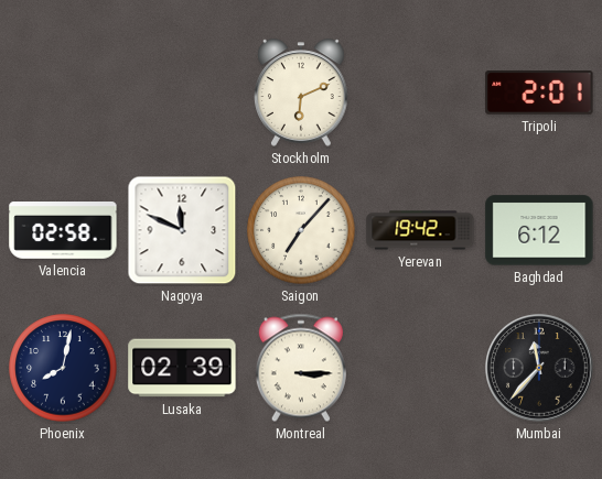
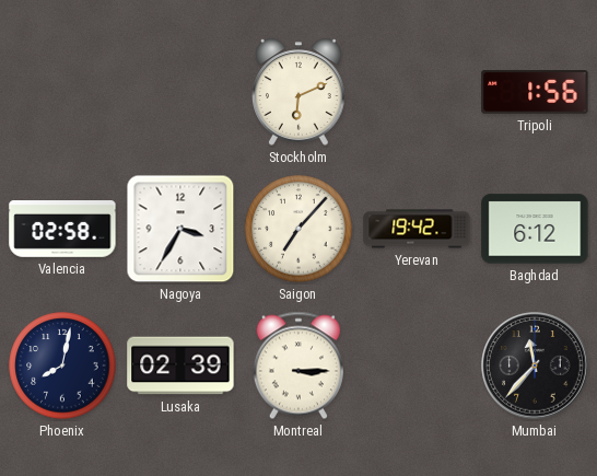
Tripoli: 2:01 -> 1:56
Nagoya: 11:49 -> 3:35
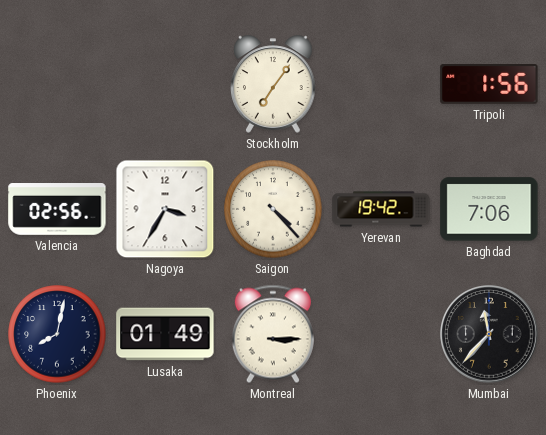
Stockholm: 6:11 -> 7:06
Valencia: 02:58 -> 02:56
Saigon: 7:07 -> 4:23
Baghdad: 6:12 -> 7:06
Lusaka: 02:39 -> 01:49
